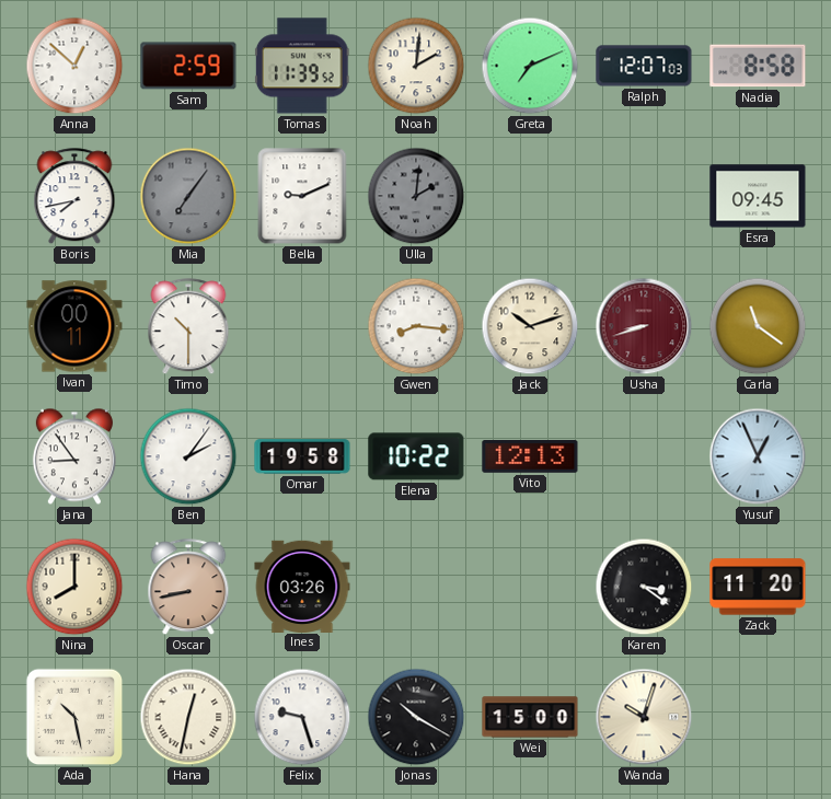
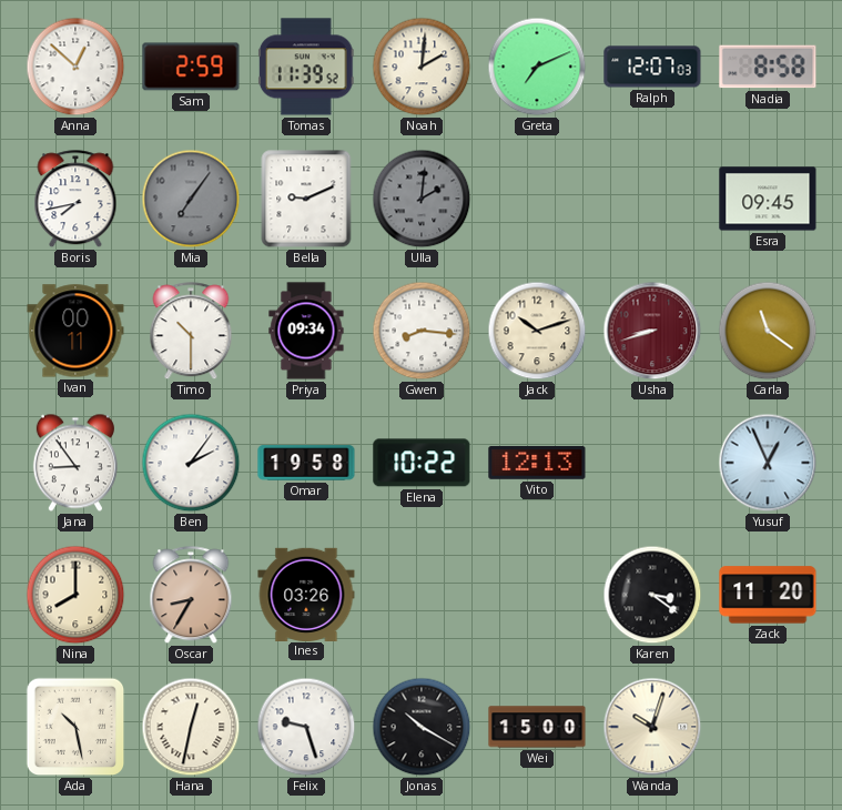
Priya: none -> 09:34
Oscar: 8:43 -> 8:35
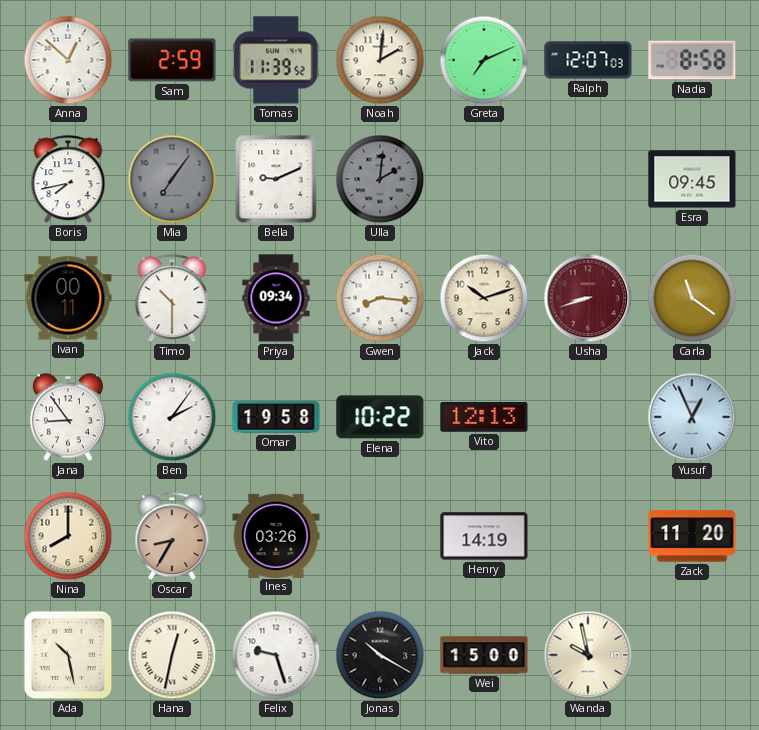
Henry: none -> 14:19
Karen: 3:21 -> none
Wanda: 10:03 -> 9:58
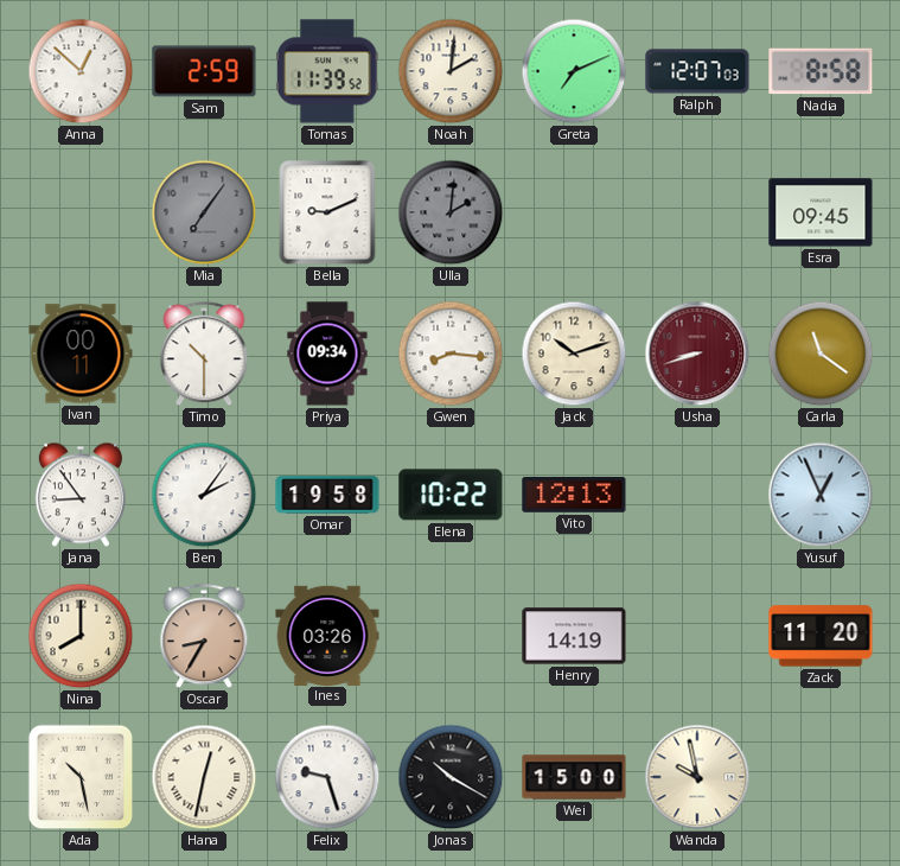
Boris: 7:43 -> none
